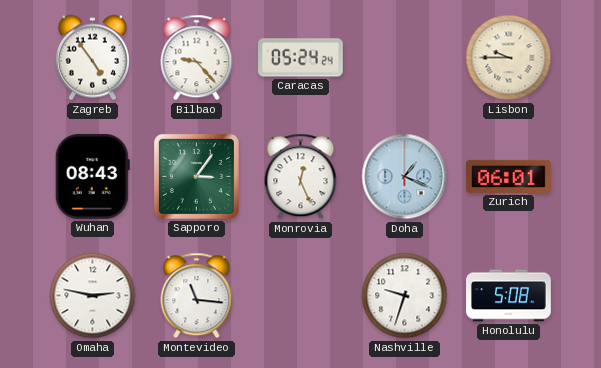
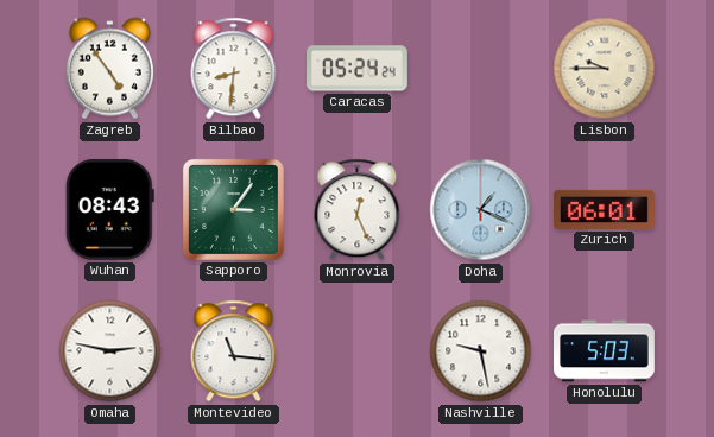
Bilbao: 9:23 -> 8:31
Nashville: 9:33 -> 9:28
Honolulu: 5:08 -> 5:03
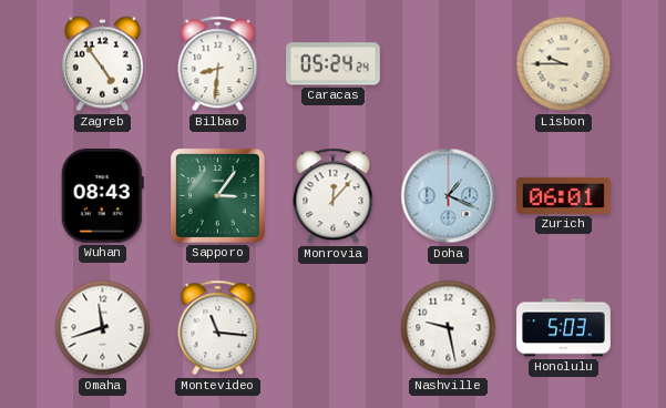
Monrovia: 12:26 -> 12:07
Omaha: 2:47 -> 11:42
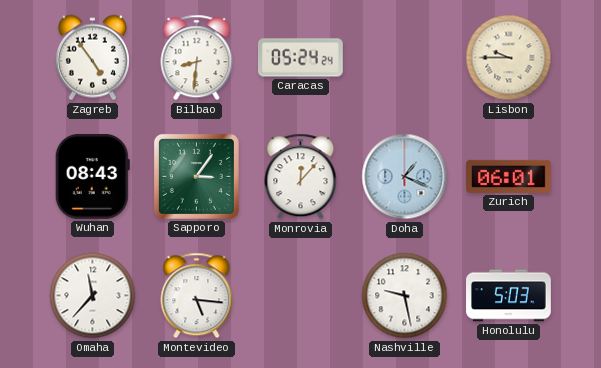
Omaha: 11:42 -> 11:37
Montevideo: 11:16 -> 5:16
